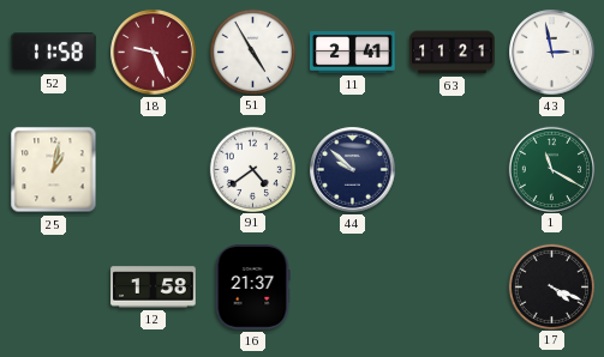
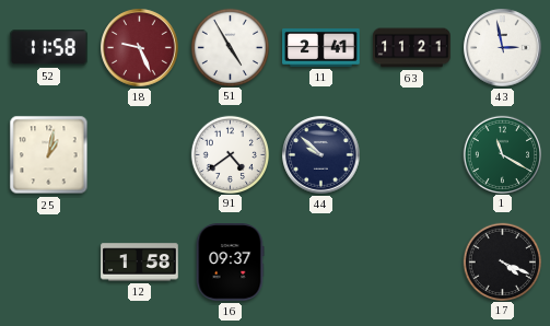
16: 21:37 -> 09:37
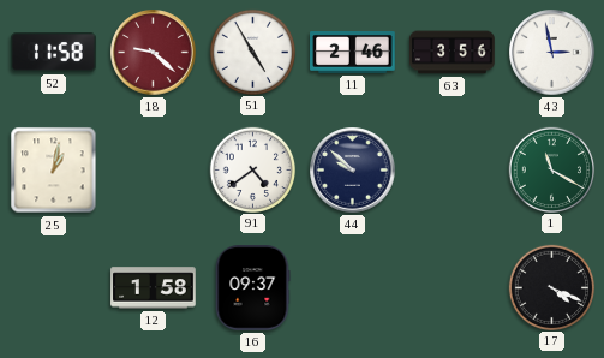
18: 9:26 -> 9:22
11: 2:41 -> 2:46
63: 11:21 -> 3:56
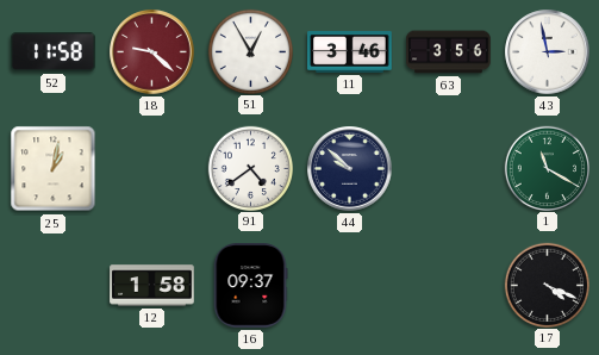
51: 4:55 -> 12:55
11: 2:46 -> 3:46
